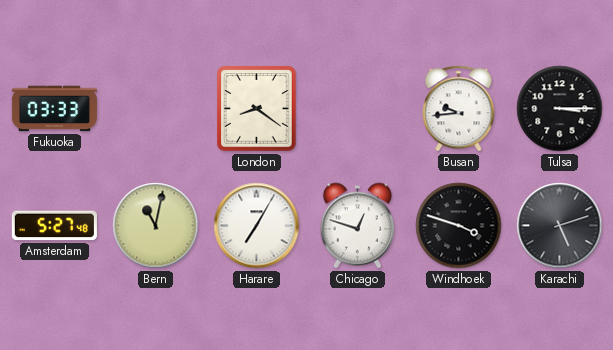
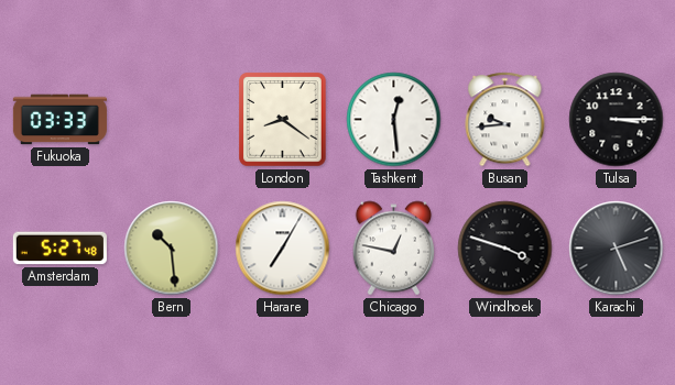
Tashkent: none -> 12:29
Bern: 11:02 -> 10:29
Chicago: 12:48 -> 12:47
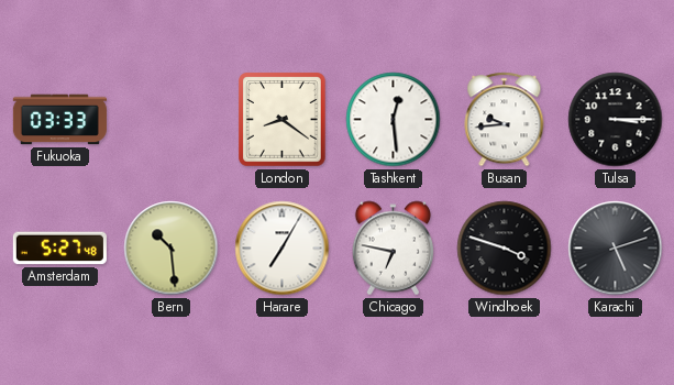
Chicago: 12:47 -> 6:47
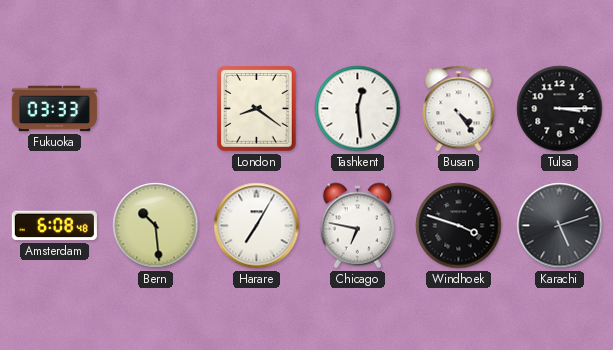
Busan: 9:44 -> 4:24
Amsterdam: 5:27 -> 6:08
